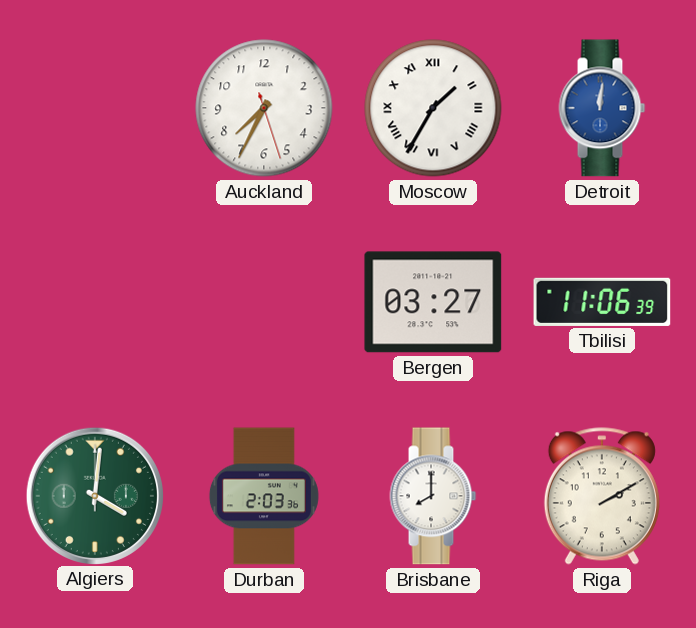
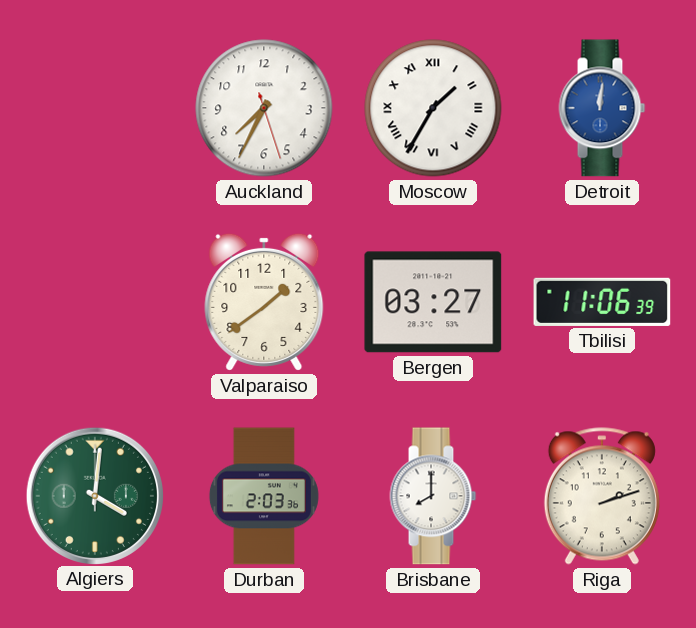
Valparaiso: none -> 1:39
Riga: 2:10 -> 2:12
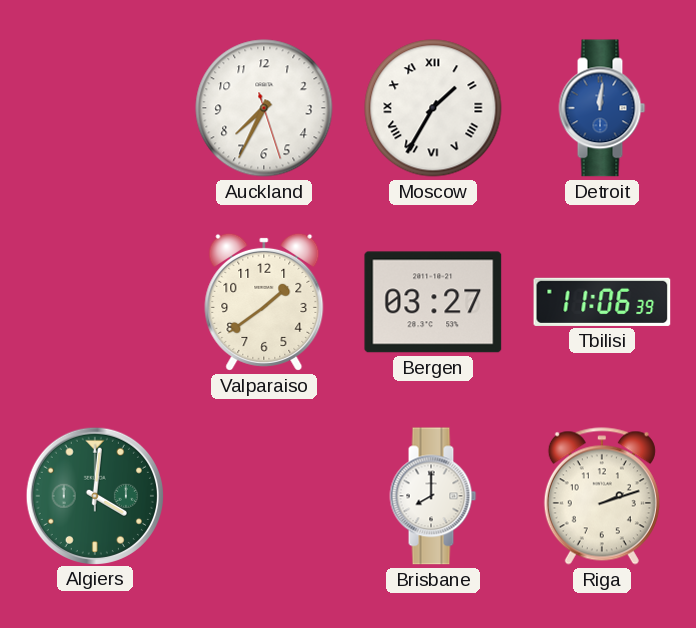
Durban: 2:03 -> none
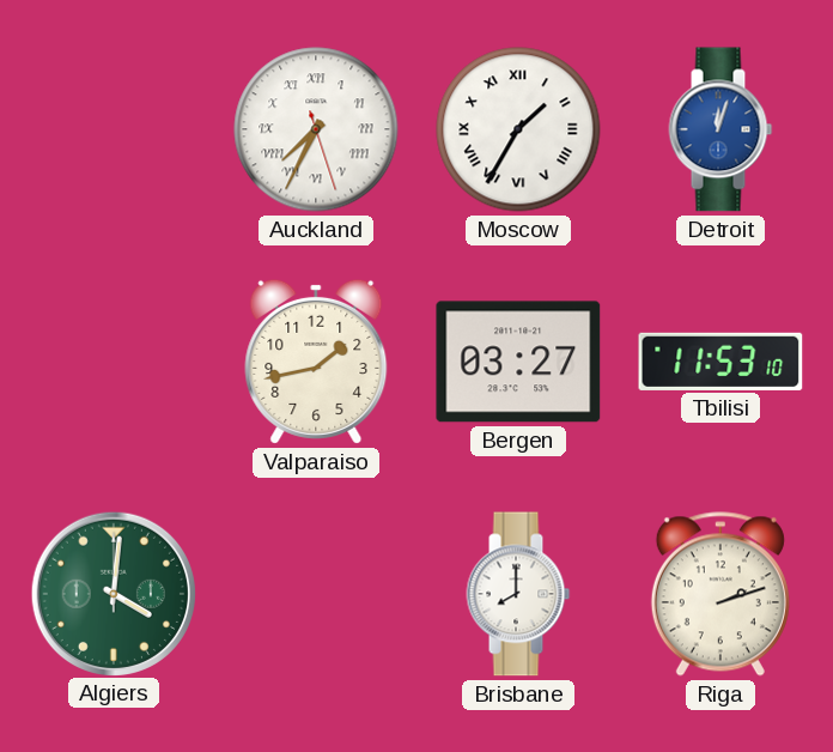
Auckland numerals: Arabic -> Roman
Detroit: 12:01 -> 12:03
Valparaiso: 1:39 -> 1:43
Tbilisi: 11:06 -> 11:53
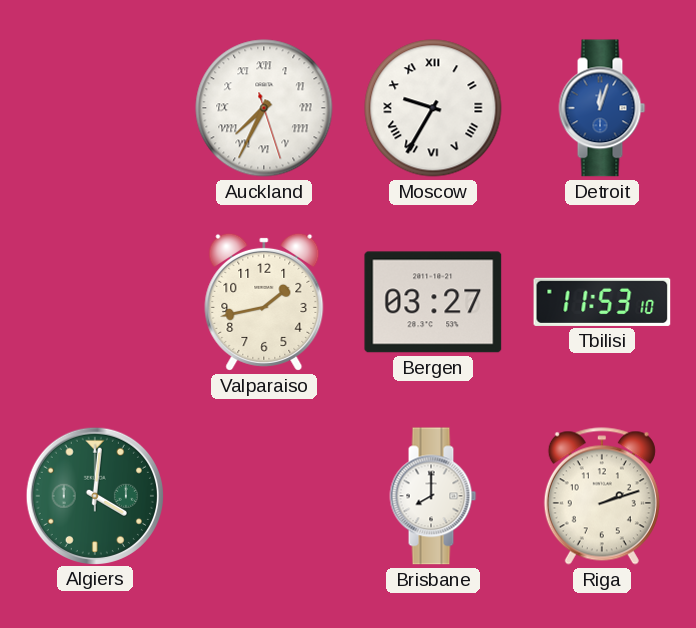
Moscow: 1:35 -> 9:35
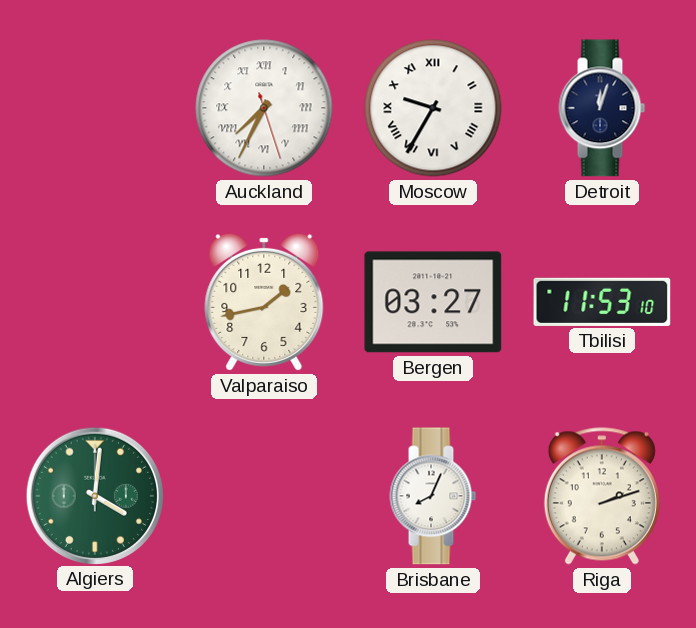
Detroit dial: blue -> navy
Brisbane: 8:00 -> 8:04
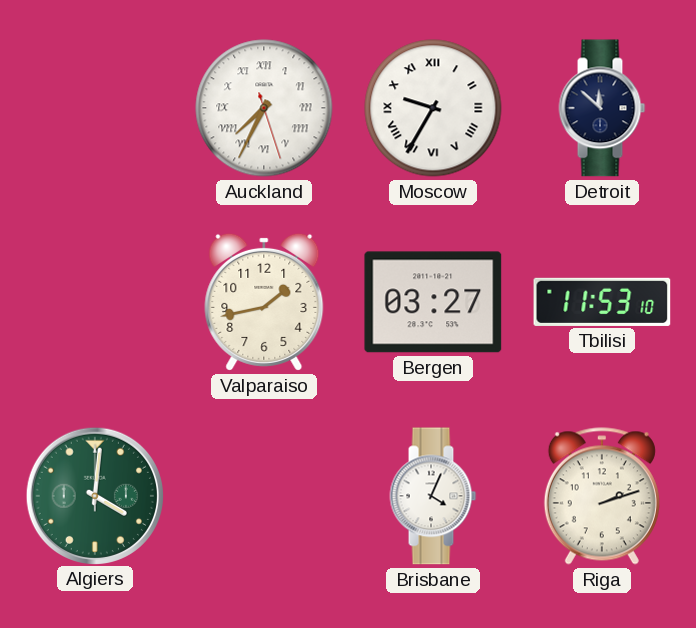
Detroit: 12:03 -> 11:52
Brisbane: 8:04 -> 4:04
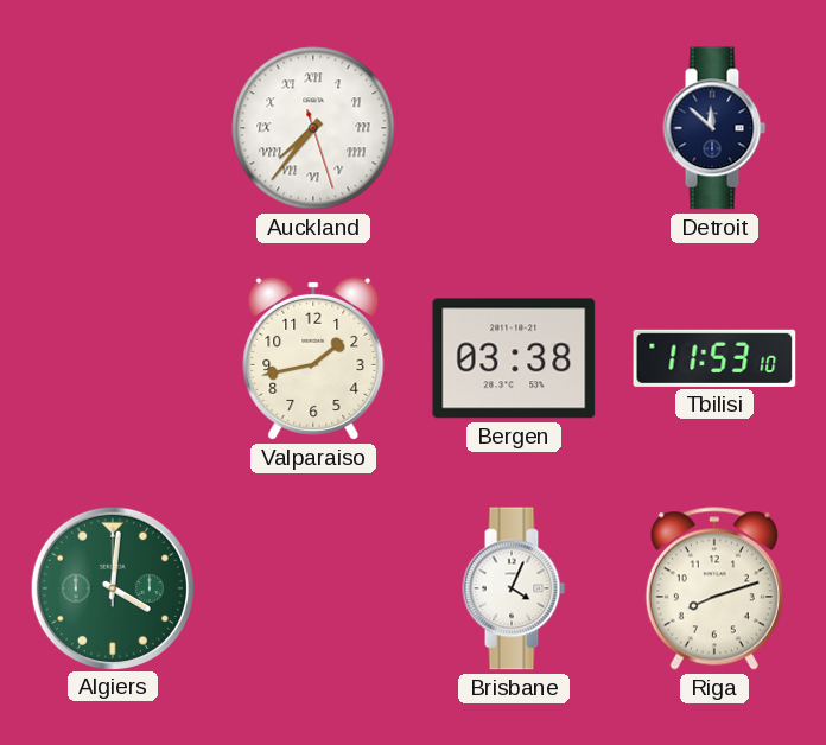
Auckland: 7:34 -> 7:36
Moscow: 9:35 -> none
Bergen: 03:27 -> 03:38
Riga: 2:12 -> 8:12
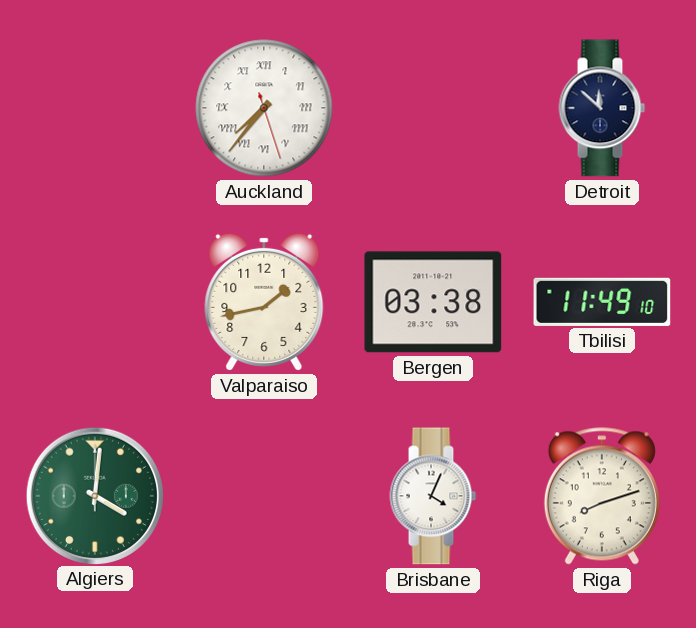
Tbilisi: 11:53 -> 11:49
